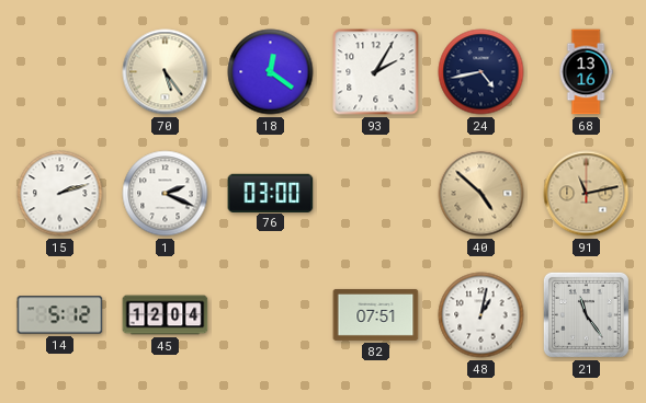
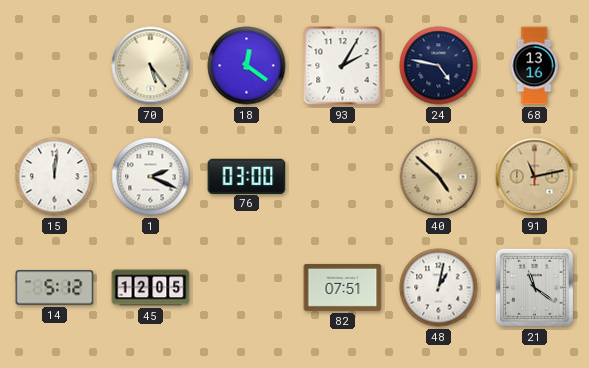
24: 4:43 -> 4:47
15: 2:12 -> 12:01
45: 12:04 -> 12:05
21: 11:24 -> 11:21
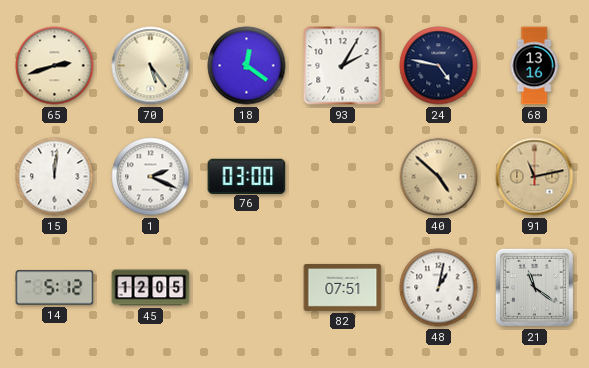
65: none -> 2:42
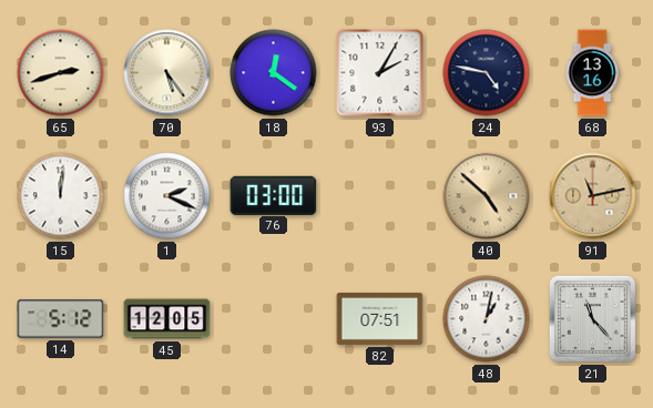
21: 11:21 -> 11:23
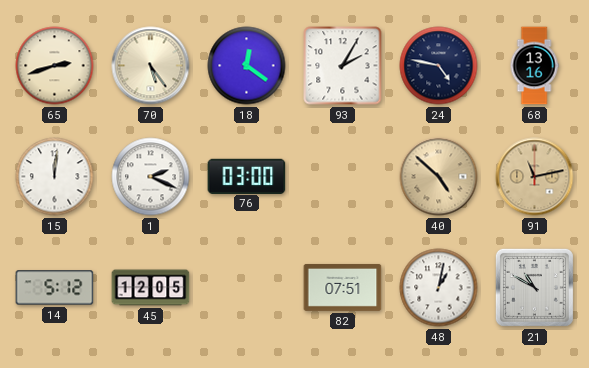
21: 11:23 -> 10:50
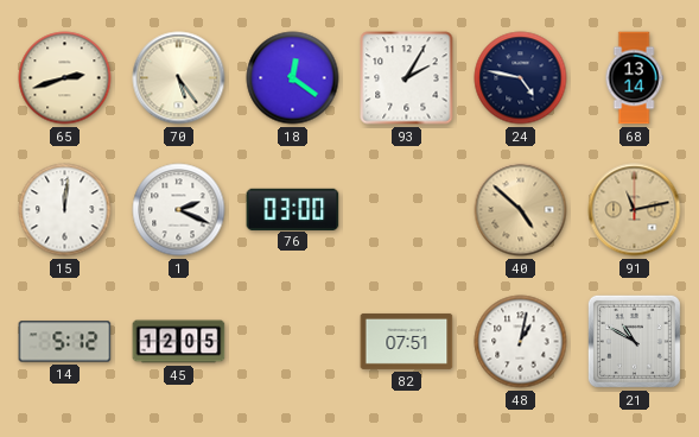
68: 13:16 -> 13:14
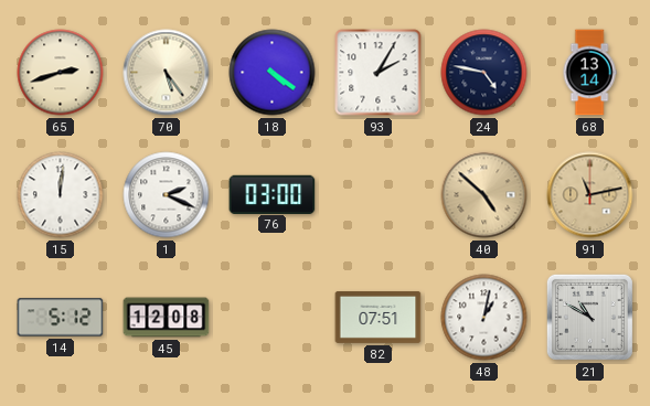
18: 12:21 -> 4:21
45: 12:05 -> 12:08
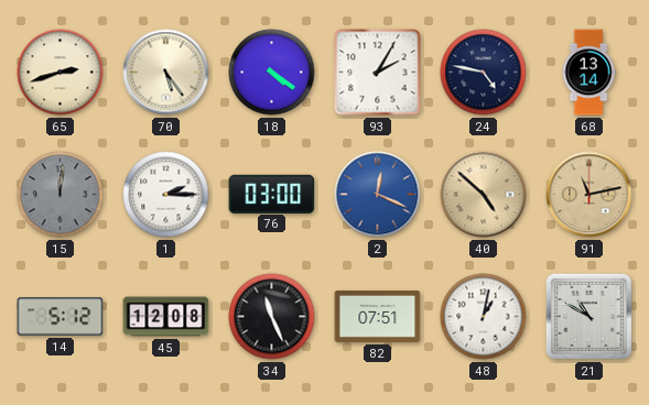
15 dial: white -> grey
1: 2:19 -> 2:15
2: none -> 12:19
34: none -> 11:26
